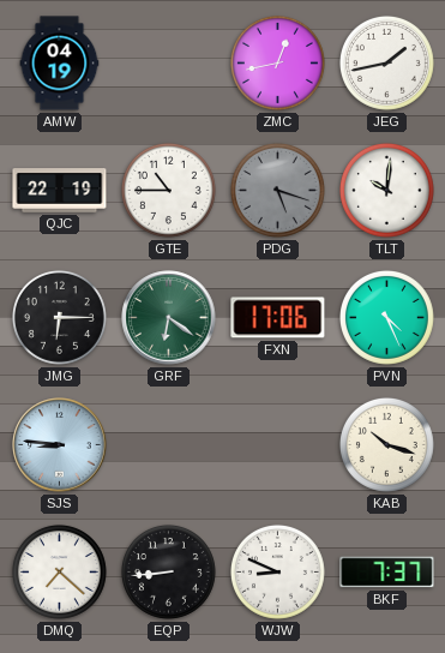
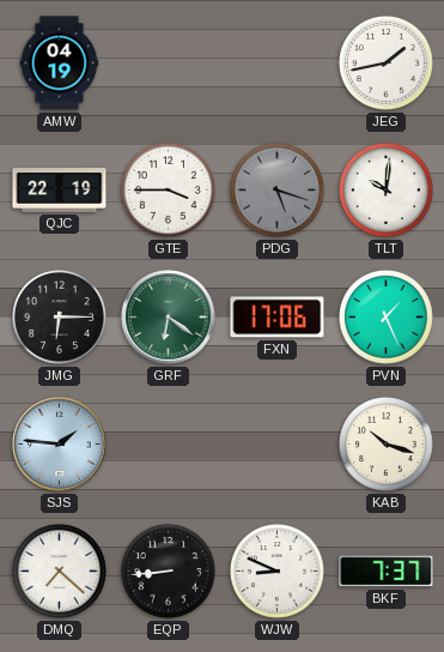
ZMC: 12:43 -> none
GTE: 10:45 -> 3:45
PVN: 4:26 -> 1:26
SJS: 8:46 -> 1:46
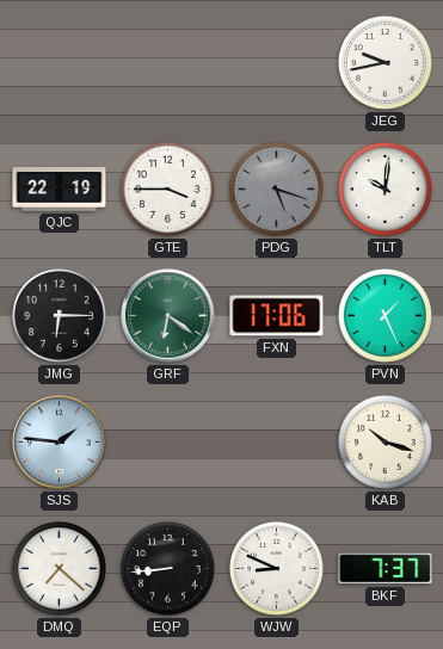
AMW: 04:19 -> none
JEG: 1:43 -> 9:43
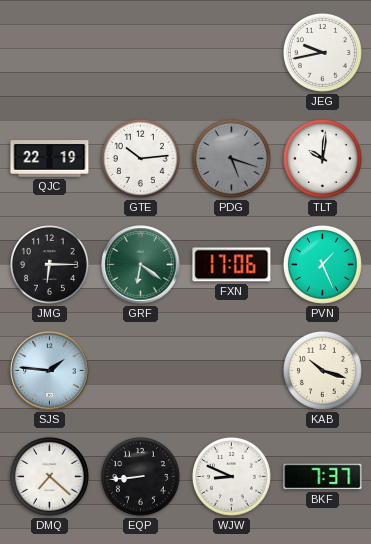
GTE: 3:45 -> 10:14
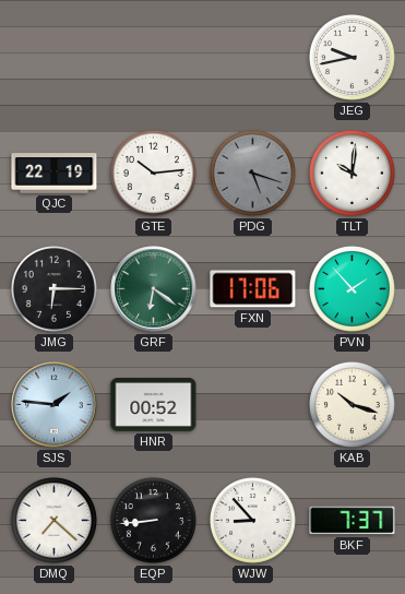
PVN: 1:26 -> 1:53
HNR: none -> 00:52
WJW: 8:49 -> 8:53
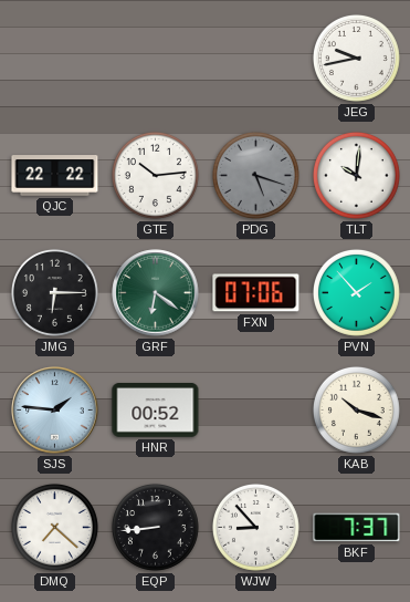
QJC: 22:19 -> 22:22
FXN: 17:06 -> 07:06
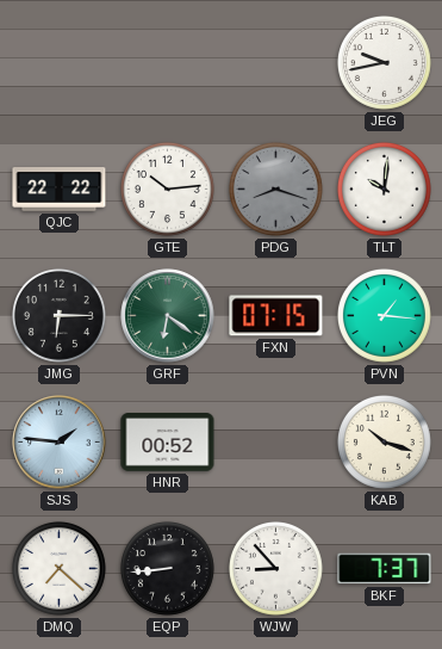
PDG: 5:18 -> 8:18
FXN: 07:06 -> 07:15
PVN: 1:53 -> 1:16
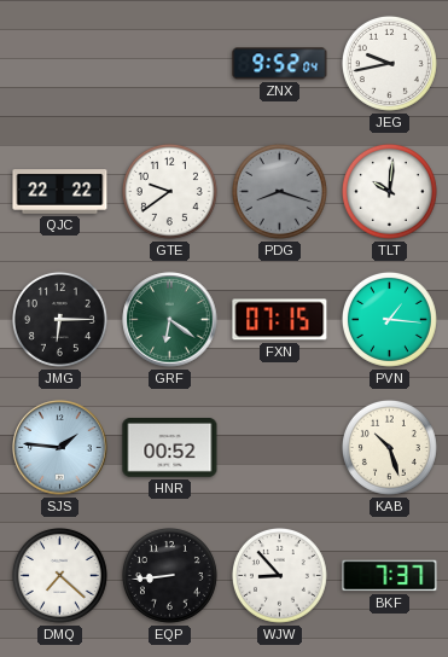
ZNX: none -> 9:52
GTE: 10:14 -> 9:39
KAB: 10:18 -> 10:27
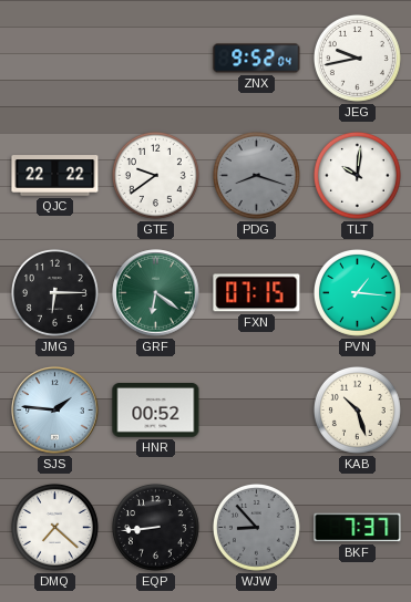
WJW dial: white -> grey
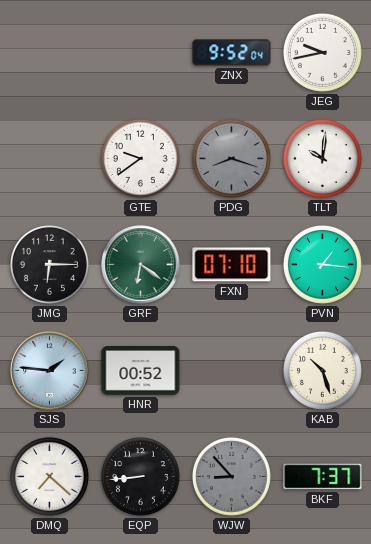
QJC: 22:22 -> none
FXN: 07:15 -> 07:10
